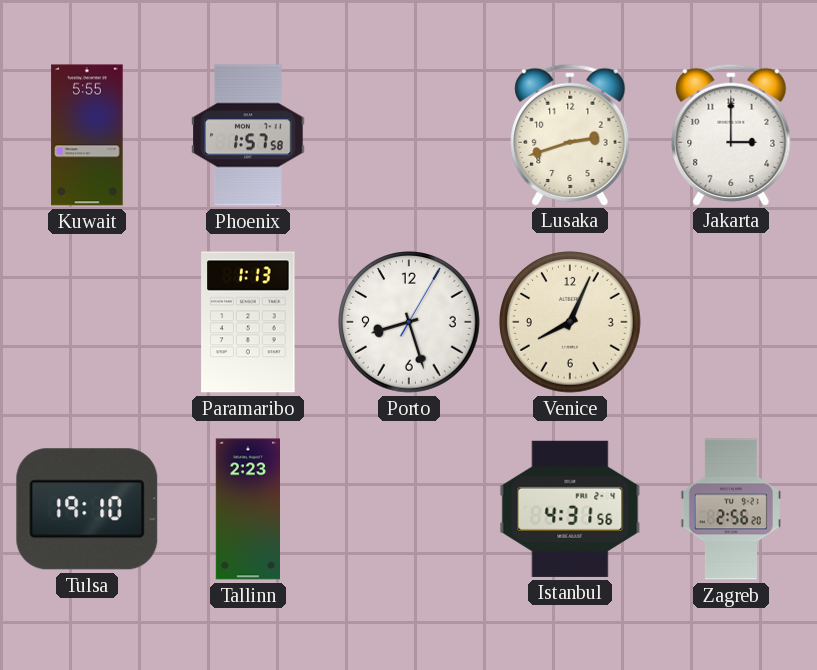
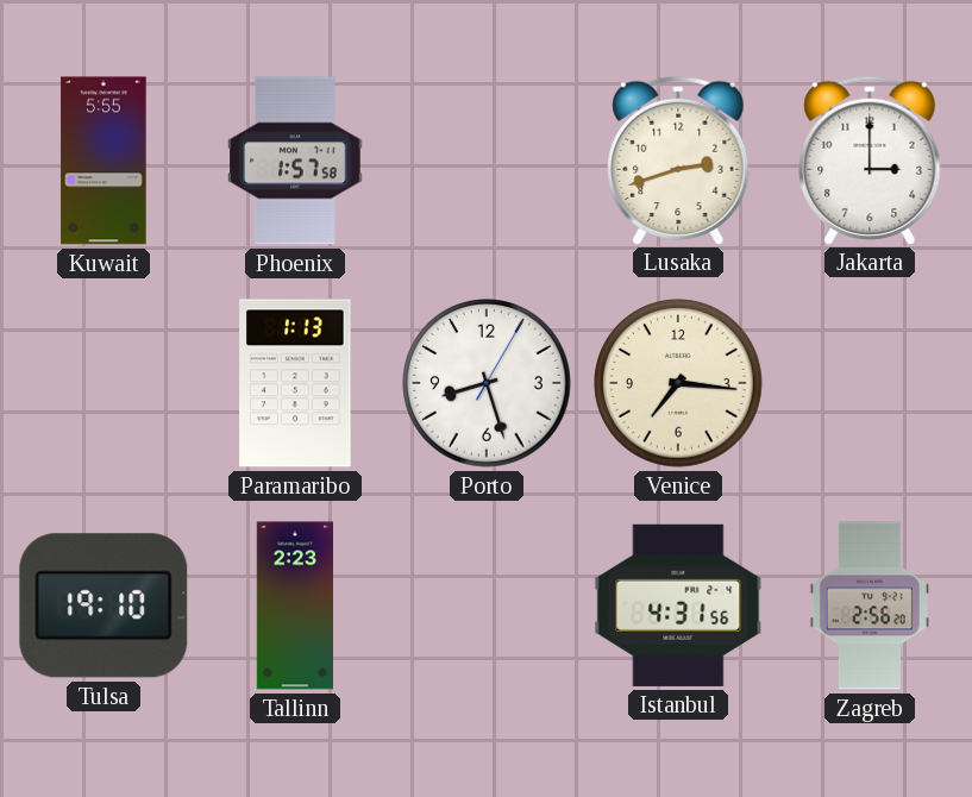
Venice: 8:04 -> 7:16
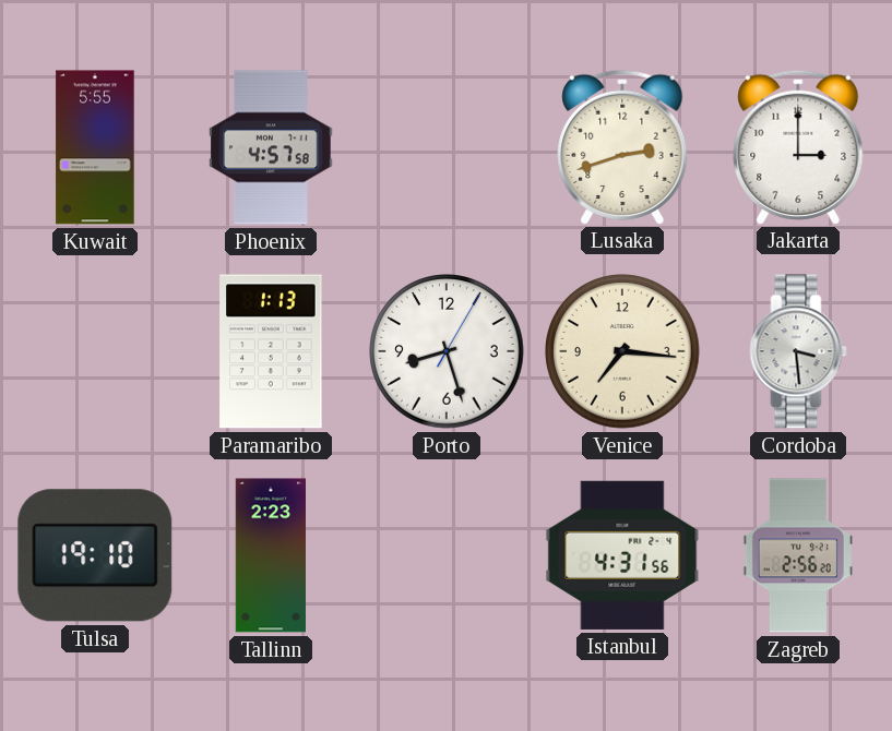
Phoenix: 1:57 -> 4:57
Cordoba: none -> 3:29
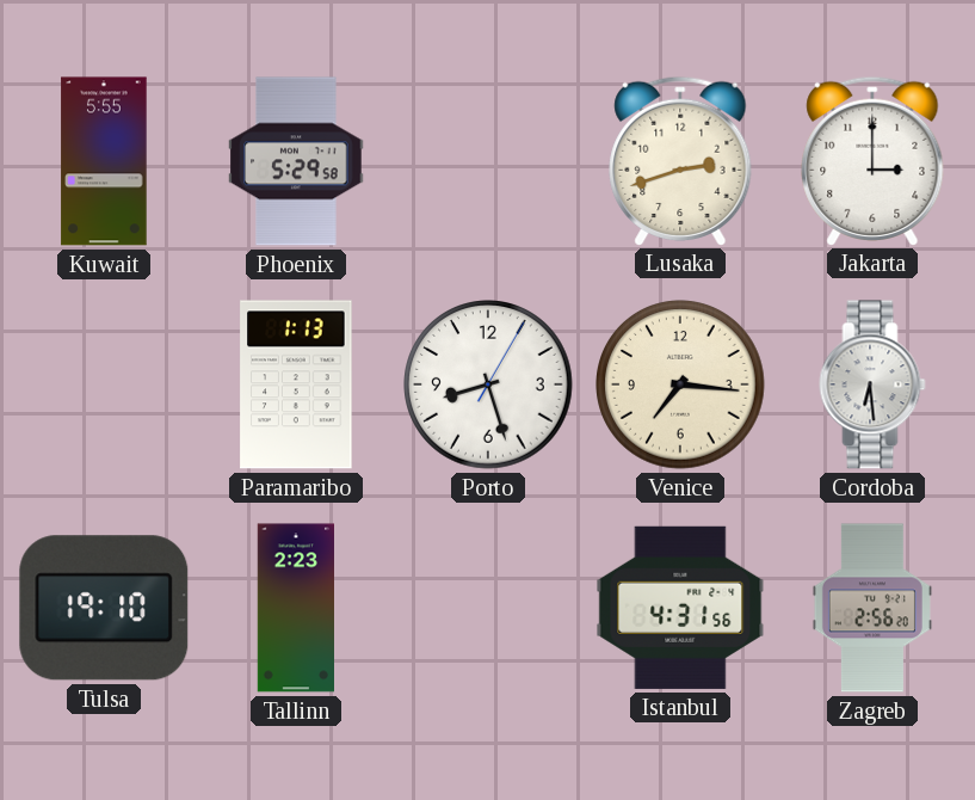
Phoenix: 4:57 -> 5:29
Cordoba: 3:29 -> 6:29
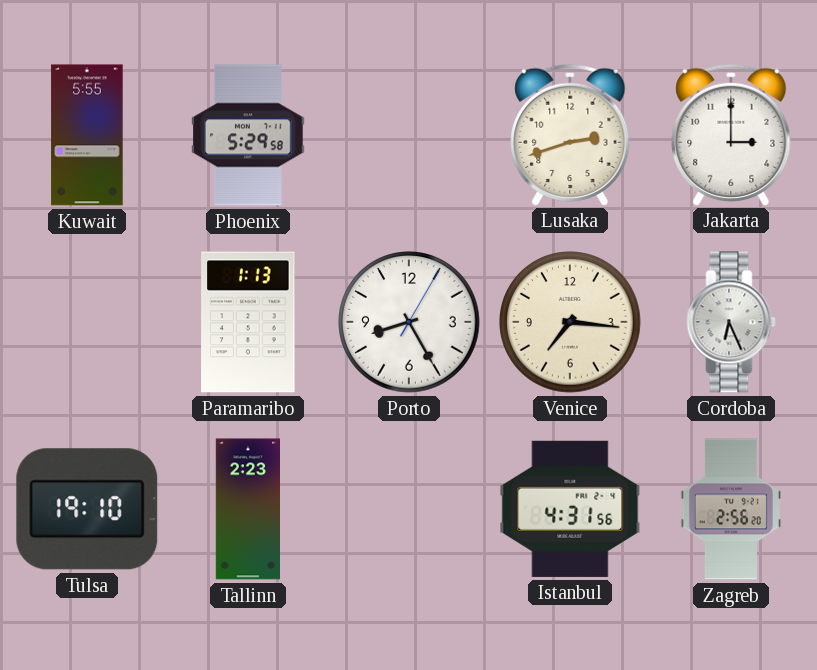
Porto: 8:27 -> 8:25
Cordoba: 6:29 -> 6:26
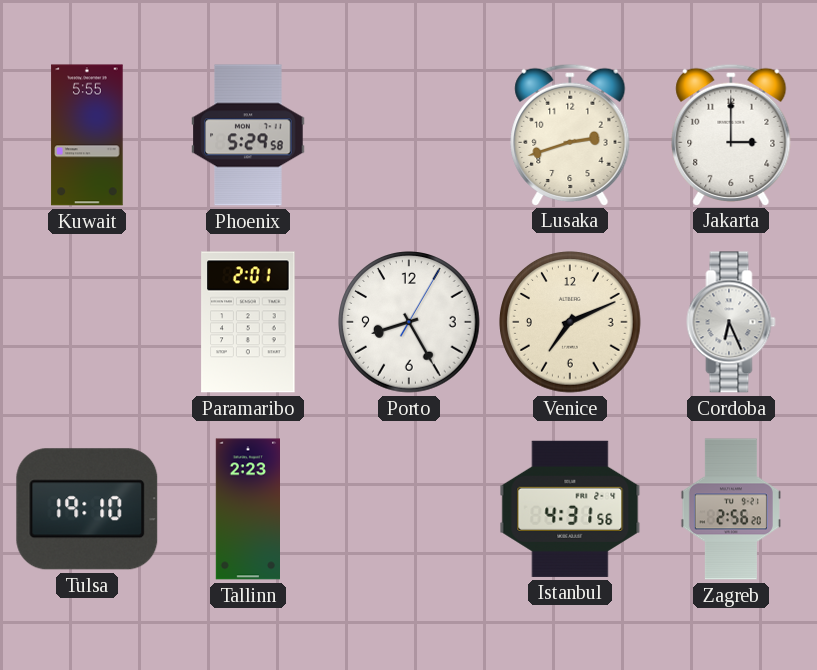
Paramaribo: 1:13 -> 2:01
Venice: 7:16 -> 7:11
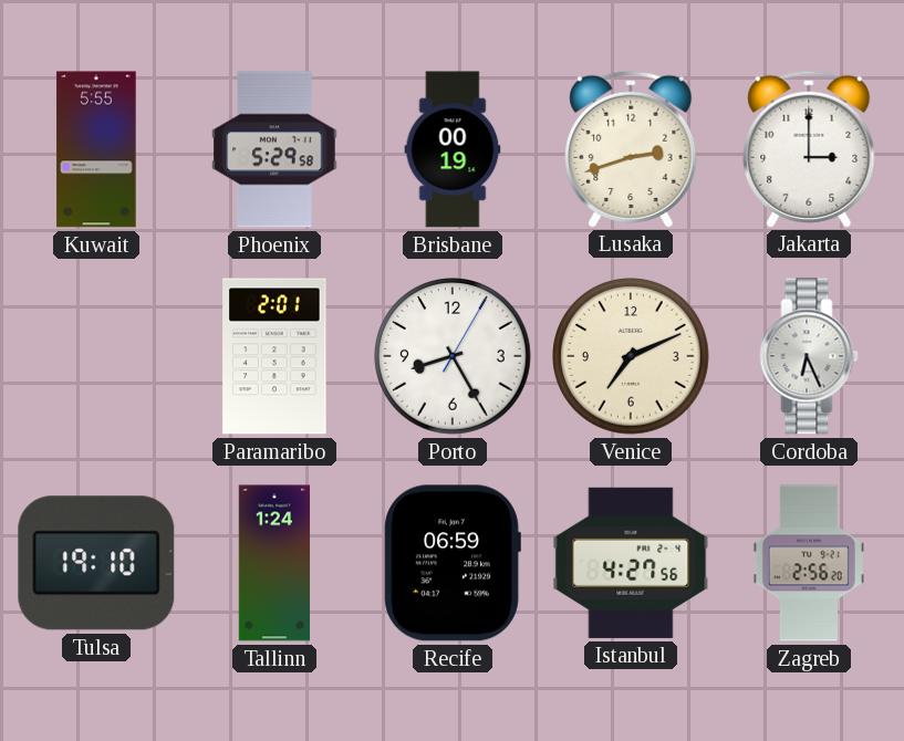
Brisbane: none -> 00:19
Tallinn: 2:23 -> 1:24
Recife: none -> 06:59
Istanbul: 4:31 -> 4:27
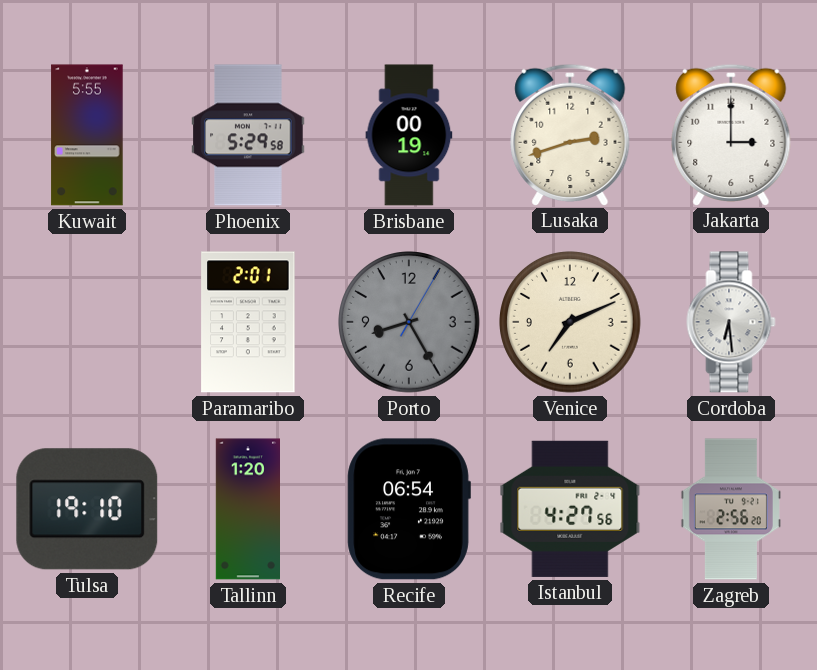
Porto dial: white -> grey
Cordoba: 6:26 -> 6:29
Tallinn: 1:24 -> 1:20
Recife: 06:59 -> 06:54
